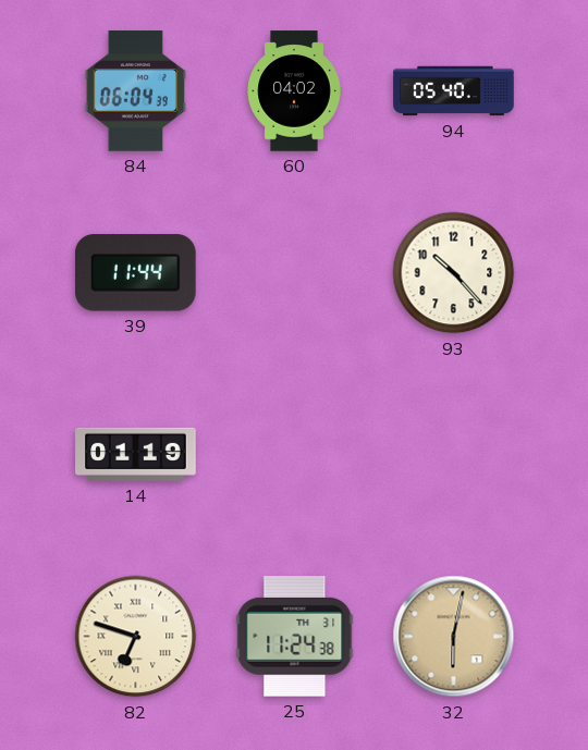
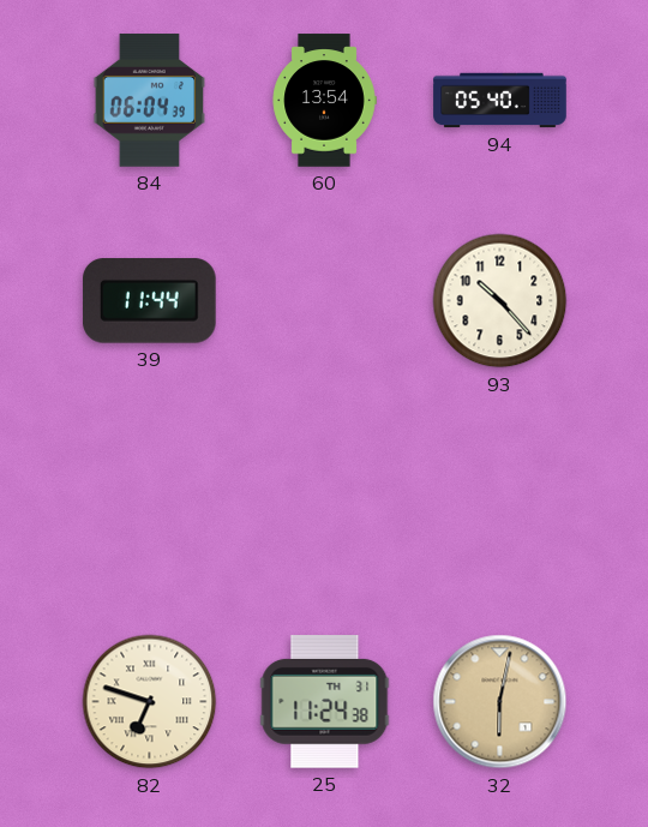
60: 04:02 -> 13:54
14: 01:19 -> none
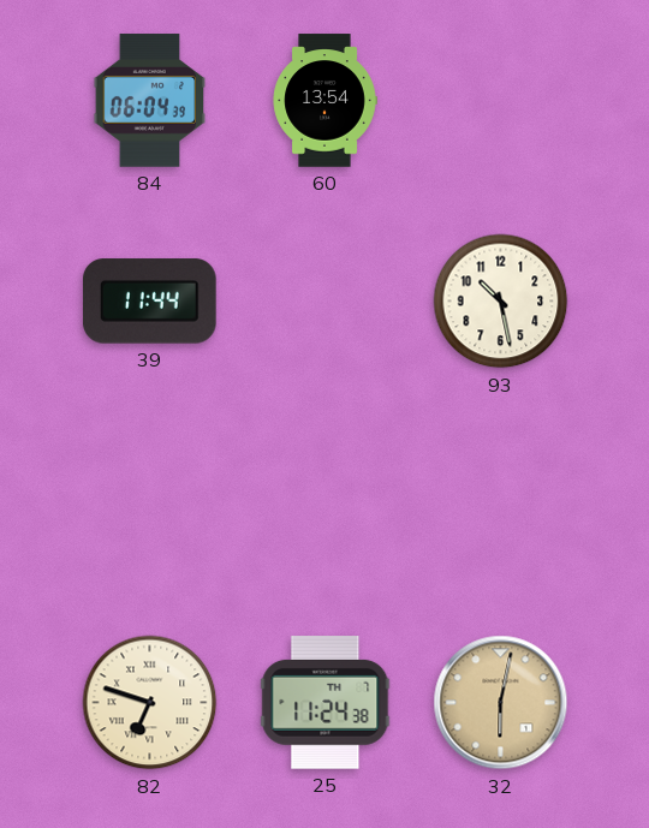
94: 05:40 -> none
93: 10:23 -> 10:28
25 date: TH 31 -> TH 7
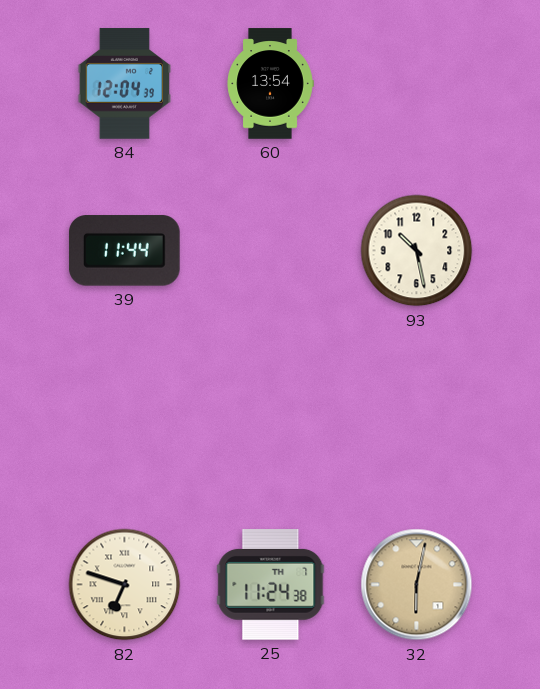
84: 06:04 -> 12:04
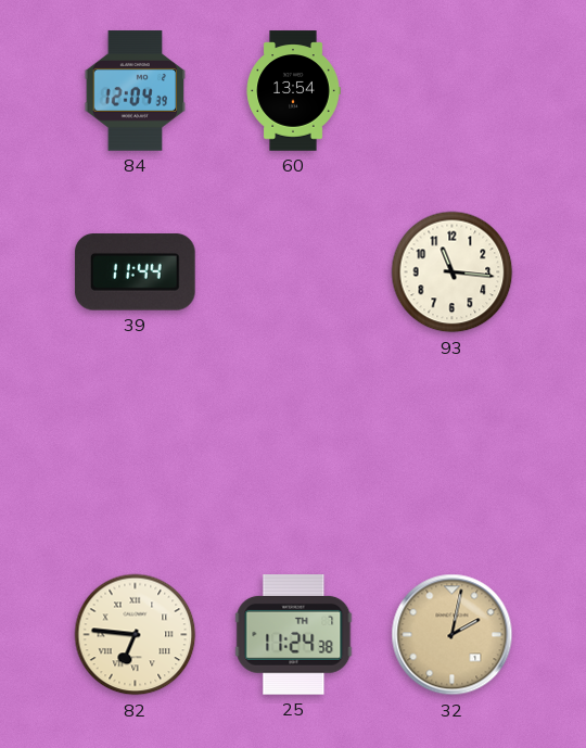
93: 10:28 -> 11:16
82: 6:48 -> 6:46
32: 6:02 -> 2:02
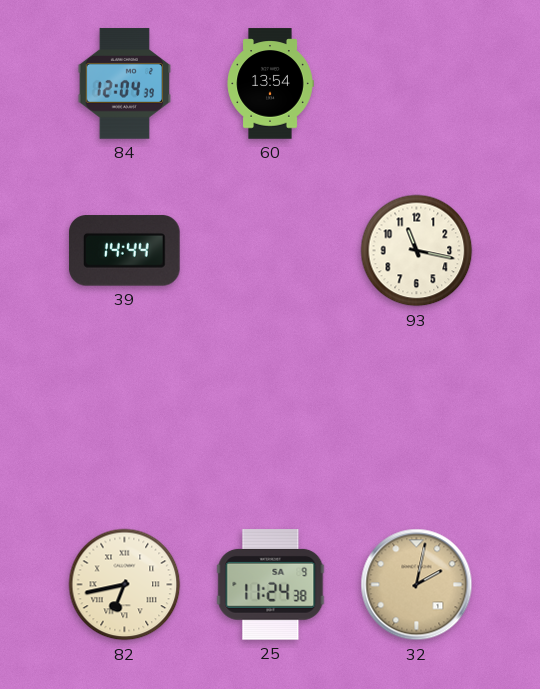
39: 11:44 -> 14:44
93: 11:16 -> 11:17
82: 6:46 -> 6:43
25 date: TH 7 -> SA 9
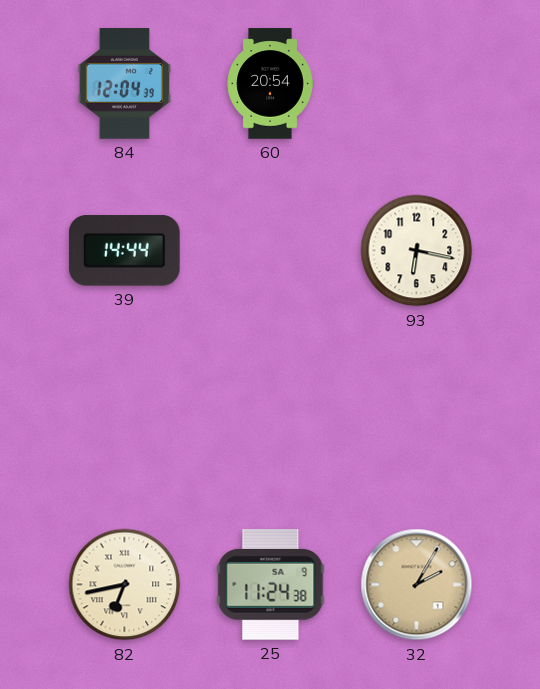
60: 13:54 -> 20:54
93: 11:17 -> 6:17
32: 2:02 -> 2:05
